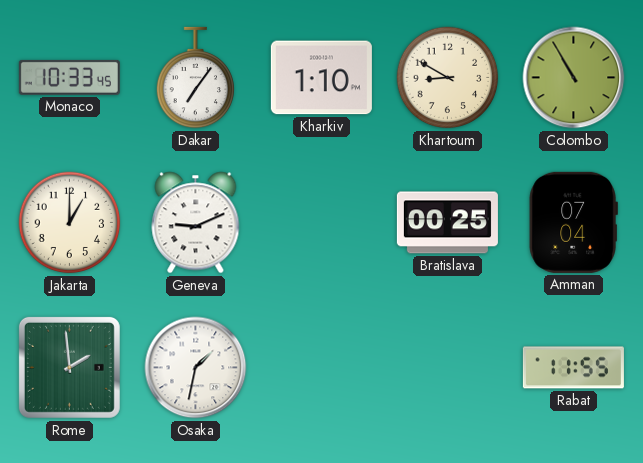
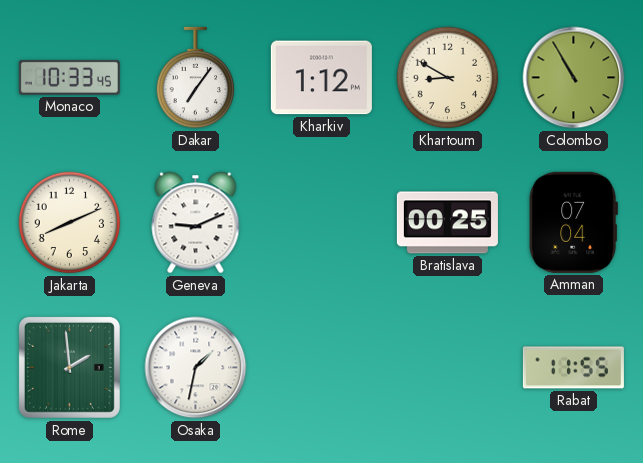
Kharkiv: 1:10 -> 1:12
Jakarta: 1:00 -> 8:11
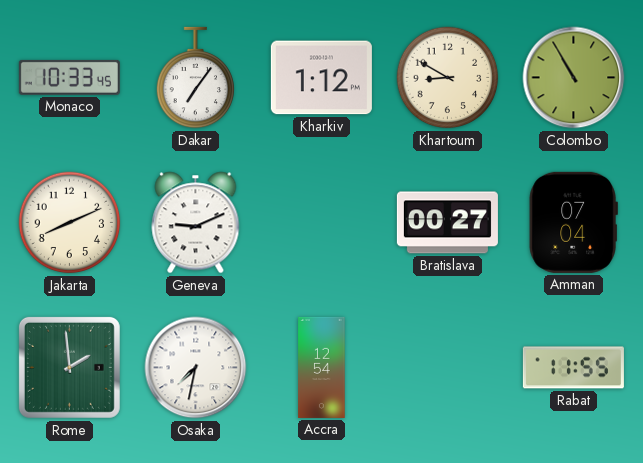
Bratislava: 00:25 -> 00:27
Osaka: 1:32 -> 7:32
Accra: none -> 12:54
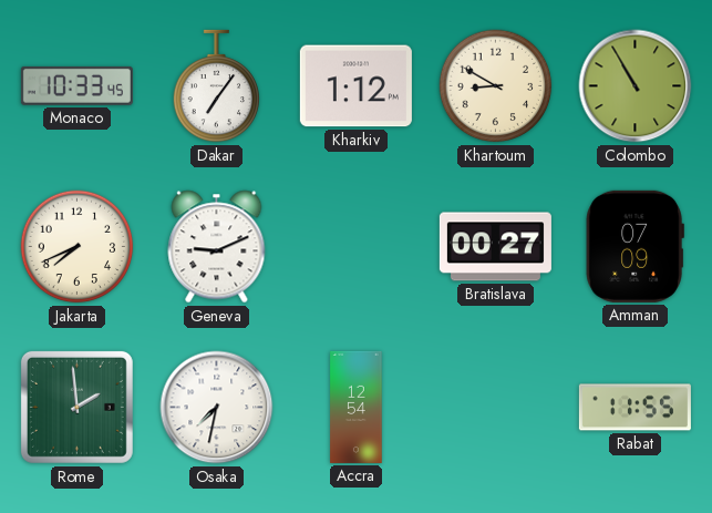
Jakarta: 8:11 -> 7:41
Amman: 07:04 -> 07:09
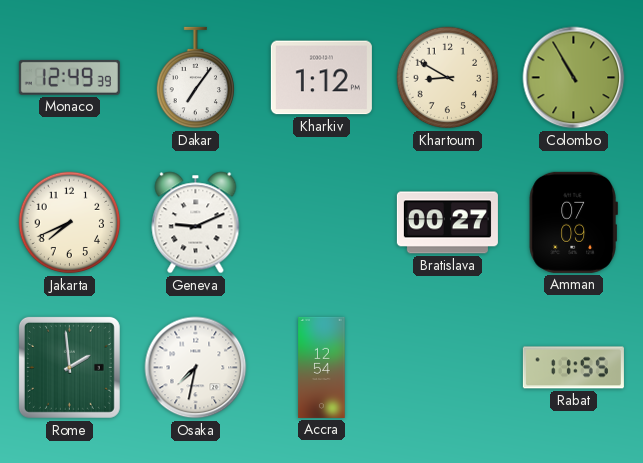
Monaco: 10:33 -> 12:49
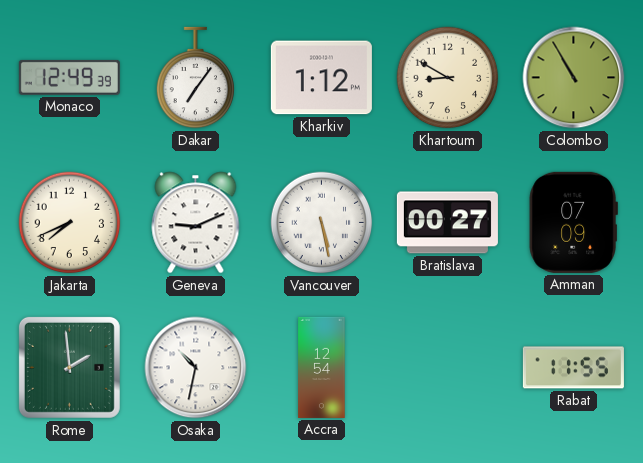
Vancouver: none -> 5:28
Osaka: 7:32 -> 10:32
